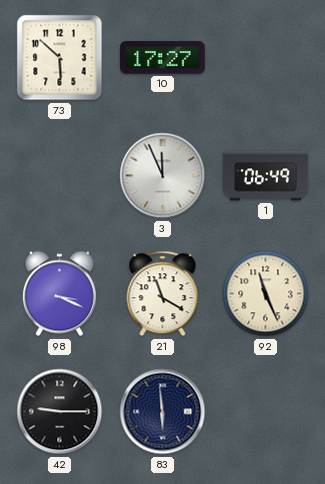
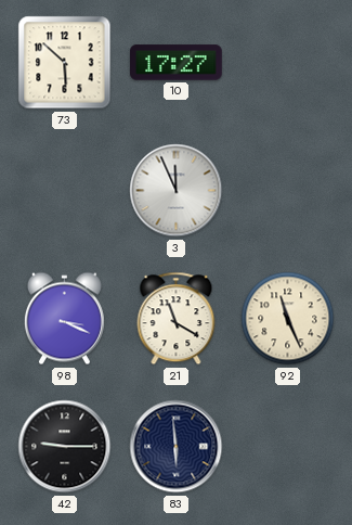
1: 06:49 -> none
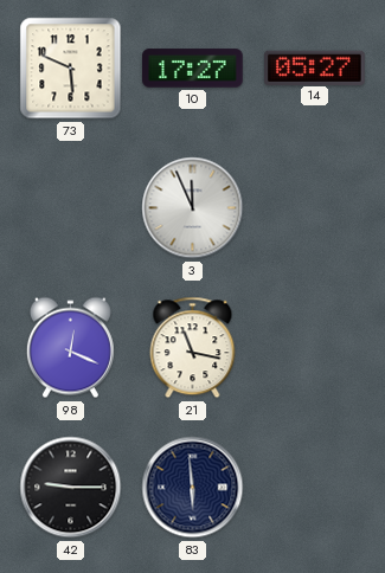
73: 5:52 -> 5:49
14: none -> 05:27
98: 3:19 -> 12:19
21: 11:20 -> 11:17
92: 11:26 -> none
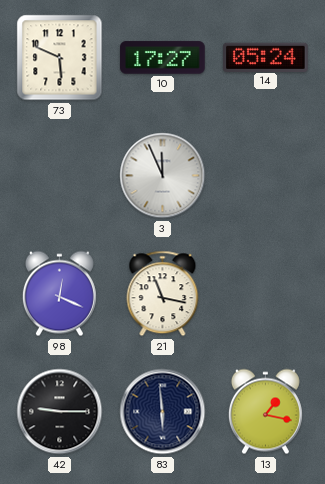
14: 05:27 -> 05:24
13: none -> 1:17
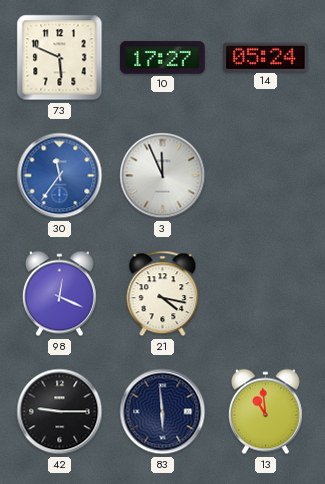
30: none -> 11:36
21: 11:17 -> 4:17
13: 1:17 -> 10:59
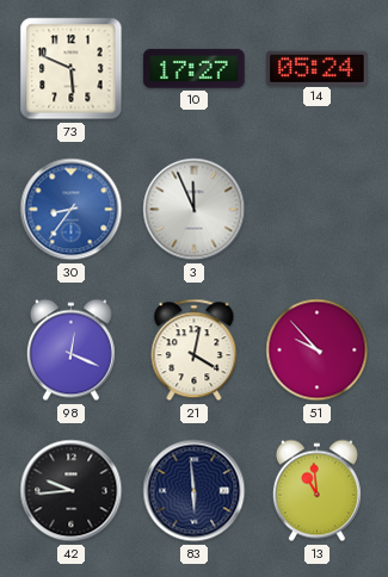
30: 11:36 -> 8:36
21: 4:17 -> 4:02
51: none -> 9:53
42: 9:15 -> 9:44
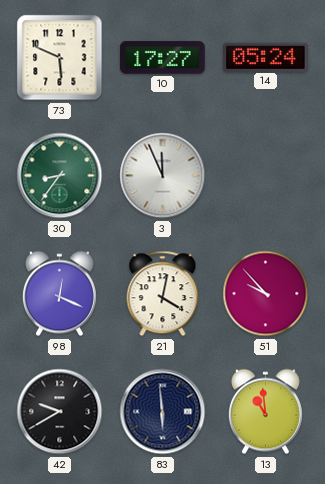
30 dial: blue -> green
42: 9:44 -> 9:40
